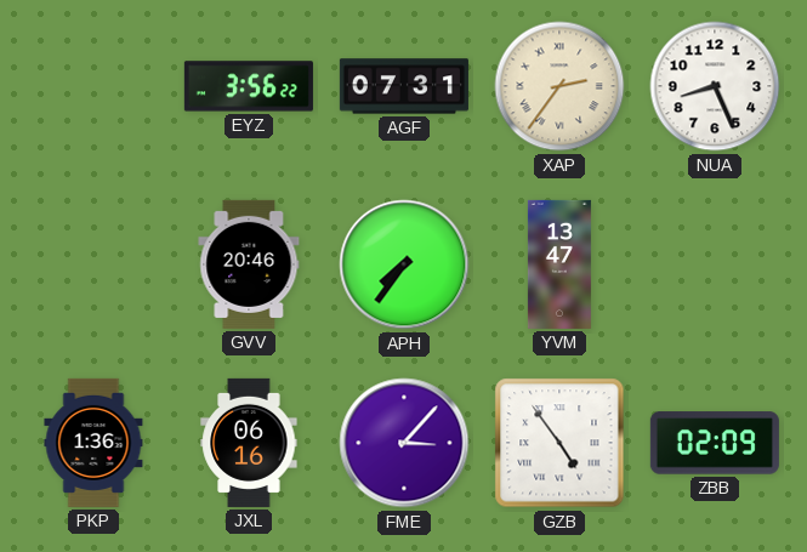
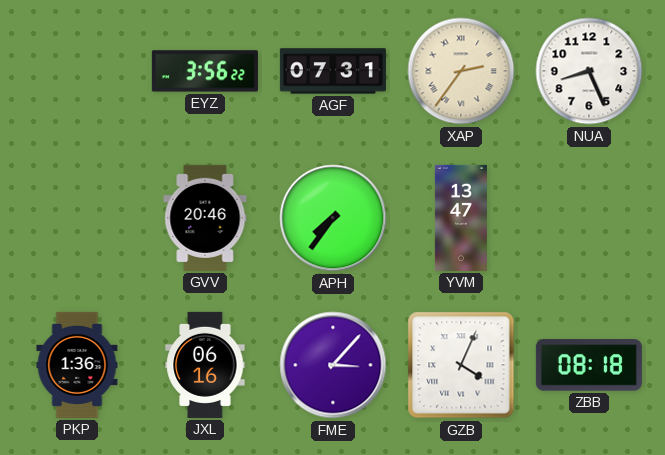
GZB: 4:54 -> 4:04
ZBB: 02:09 -> 08:18
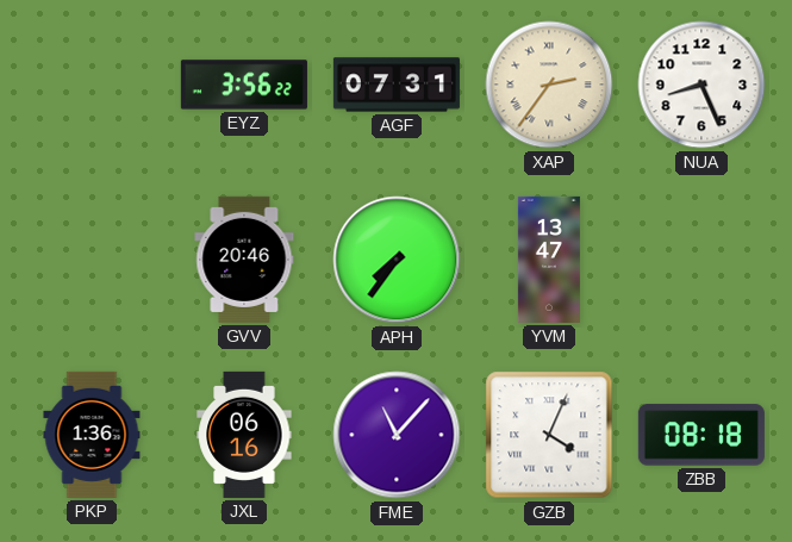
FME: 3:07 -> 11:07
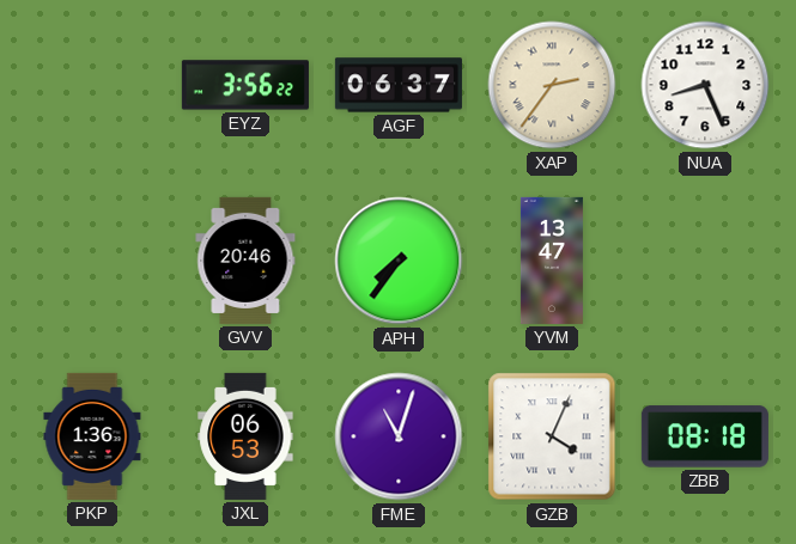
AGF: 07:31 -> 06:37
JXL: 06:16 -> 06:53
FME: 11:07 -> 11:03
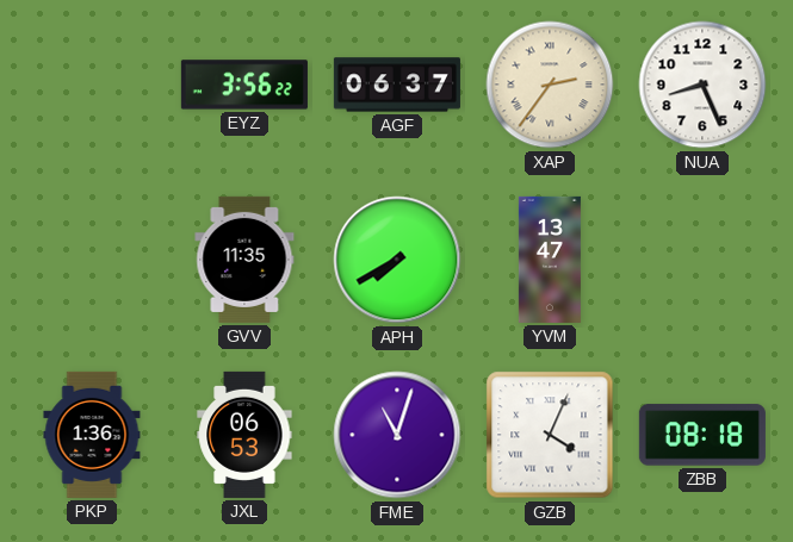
GVV: 20:46 -> 11:35
APH: 7:36 -> 7:40
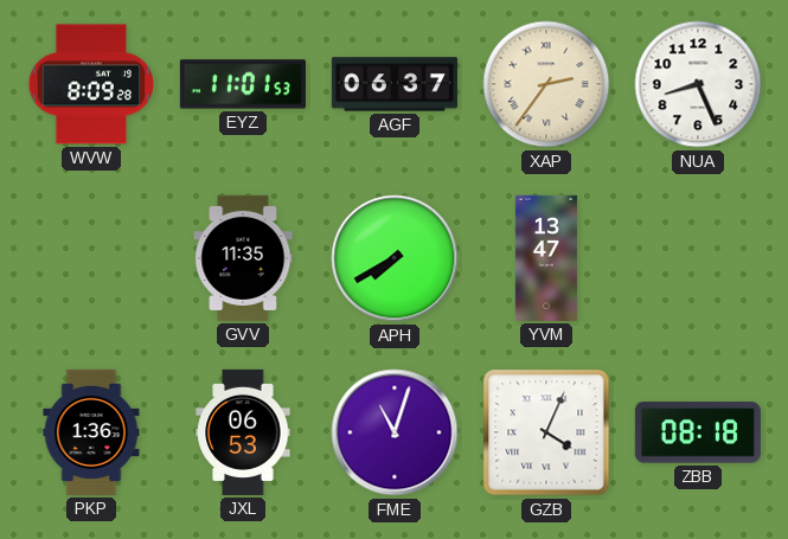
WVW: none -> 8:09
EYZ: 3:56 -> 11:01
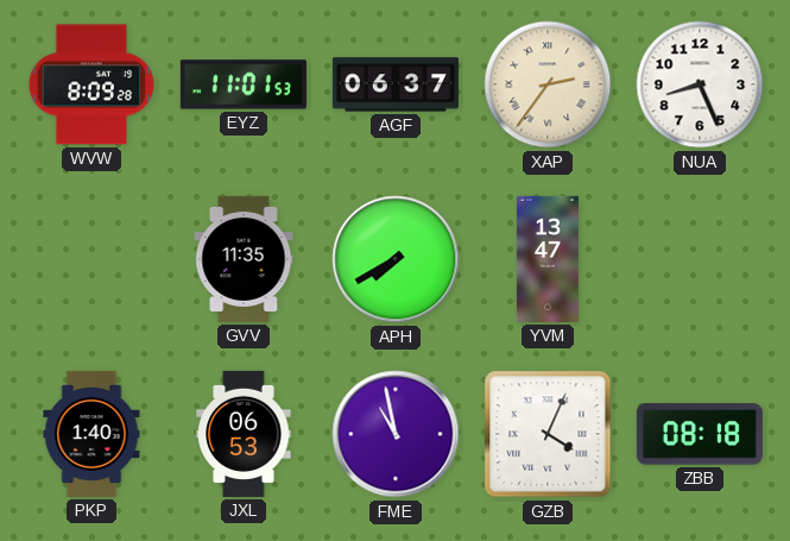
PKP: 1:36 -> 1:40
FME: 11:03 -> 10:58
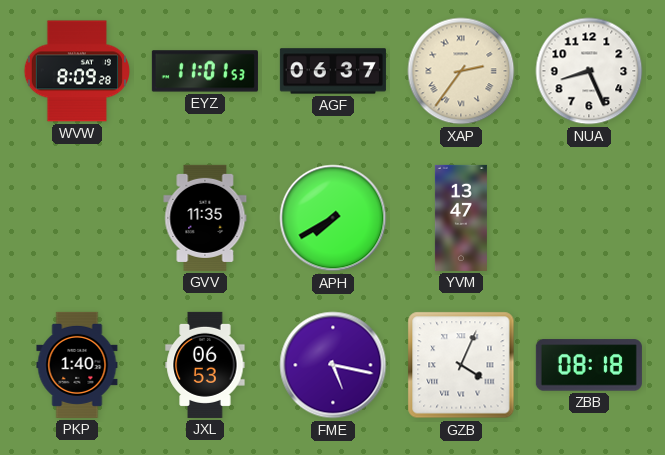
FME: 10:58 -> 5:17
